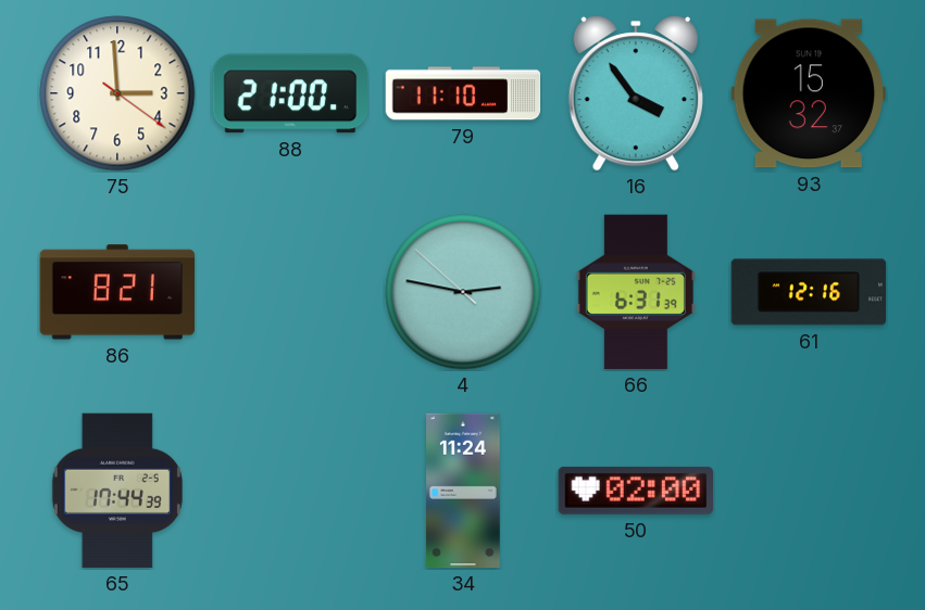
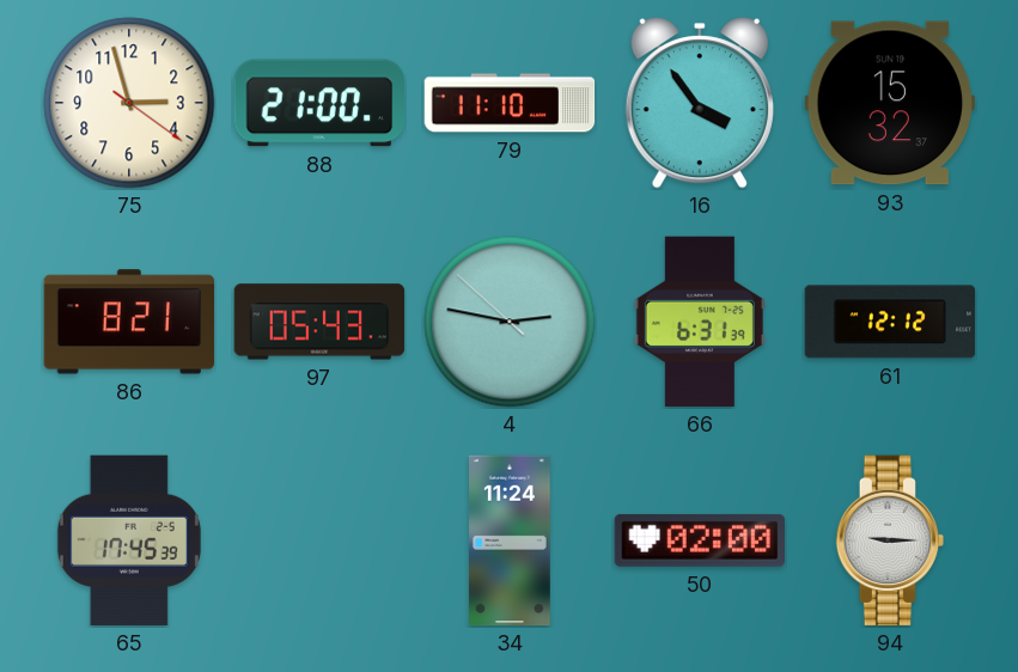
75: 2:59 -> 2:57
97: none -> 05:43
61: 12:16 -> 12:12
65: 17:44 -> 17:45
94: none -> 9:15
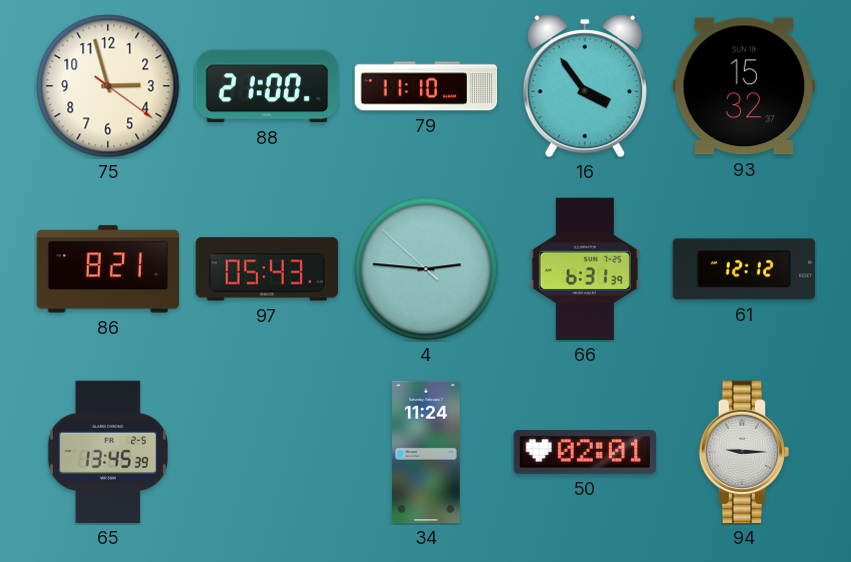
4: 2:46 -> 2:45
65: 17:45 -> 13:45
50: 02:00 -> 02:01
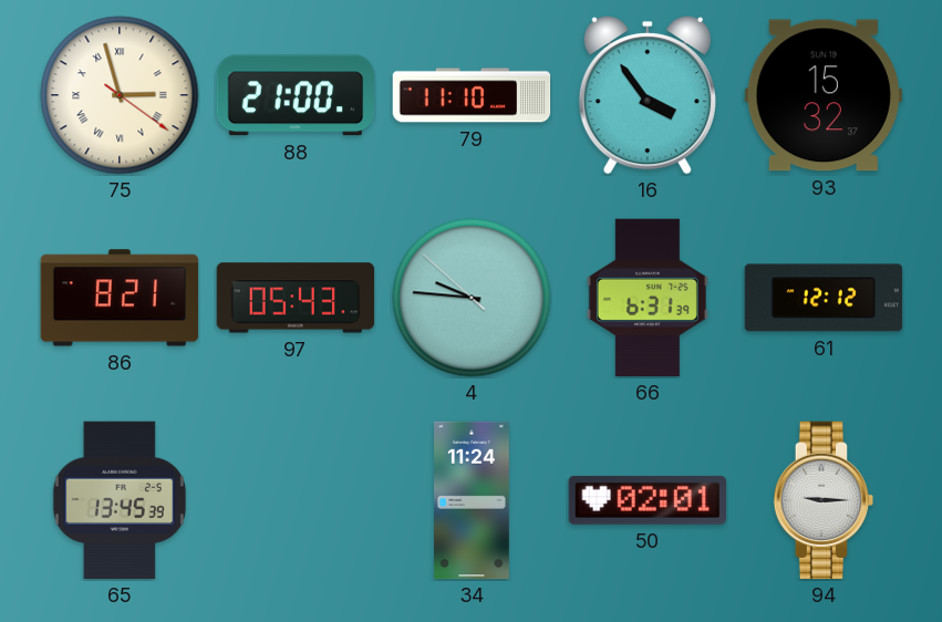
75 numerals: Arabic -> Roman
4: 2:45 -> 9:45
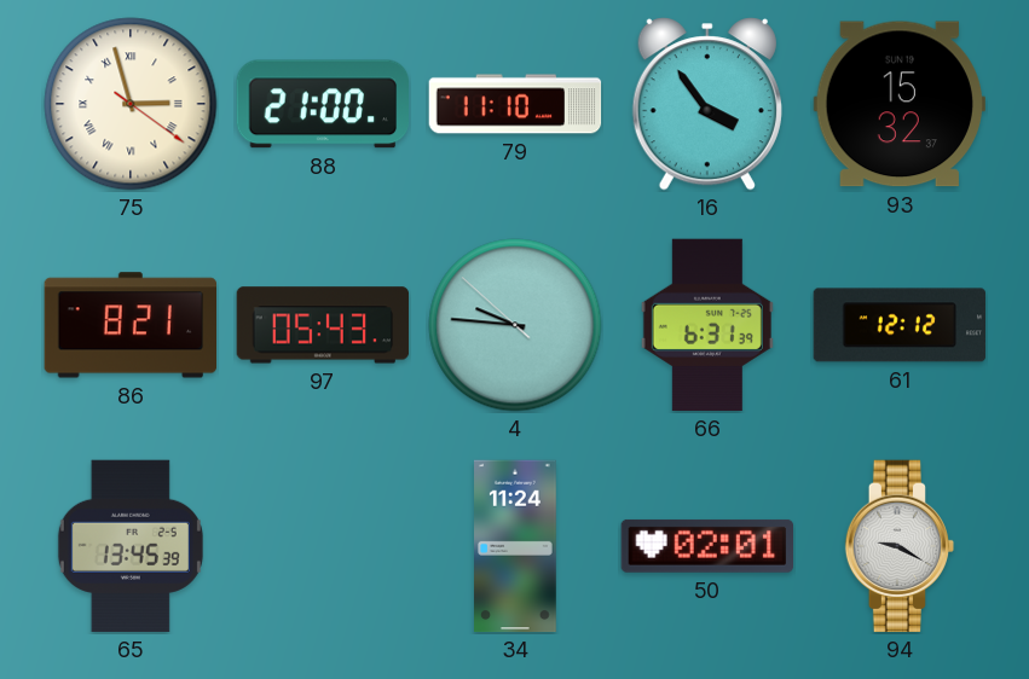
94: 9:15 -> 9:20
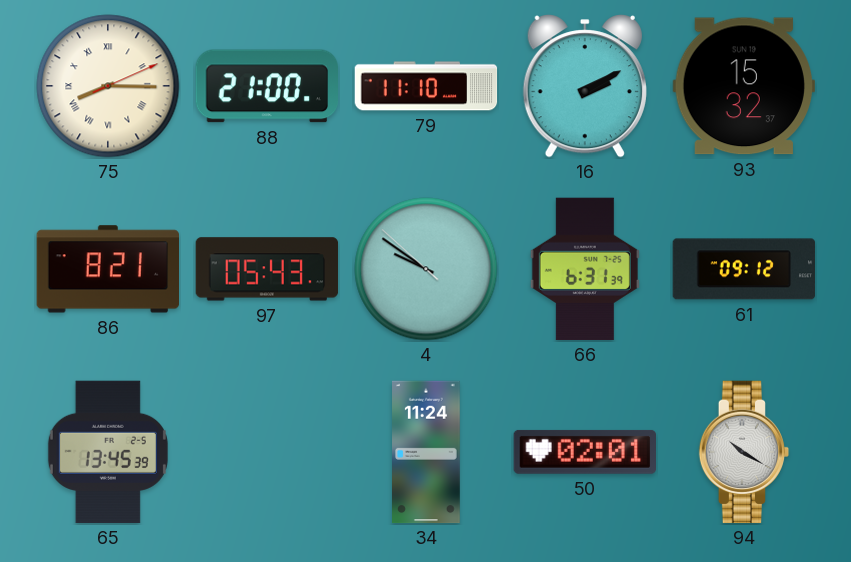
75: 2:57 -> 8:15
16: 3:54 -> 2:10
4: 9:45 -> 9:50
61: 12:12 -> 09:12
94: 9:20 -> 10:20
